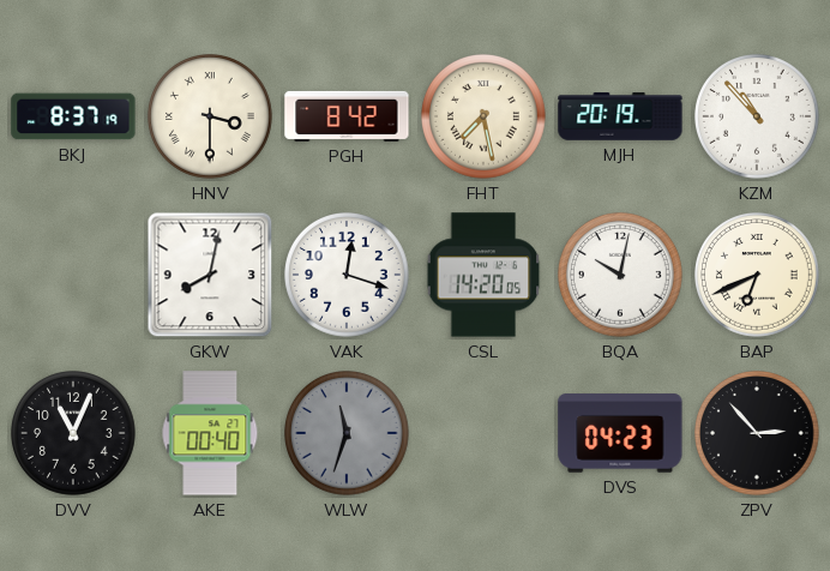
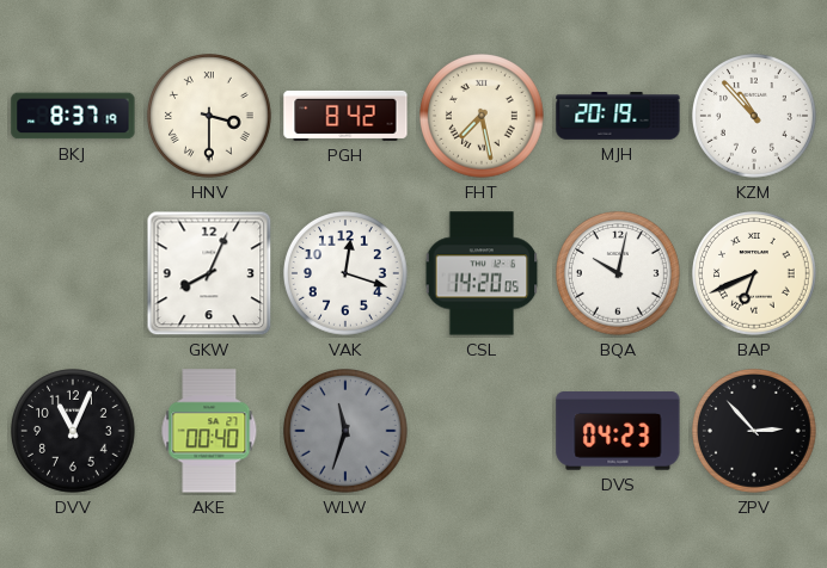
GKW: 8:02 -> 8:04
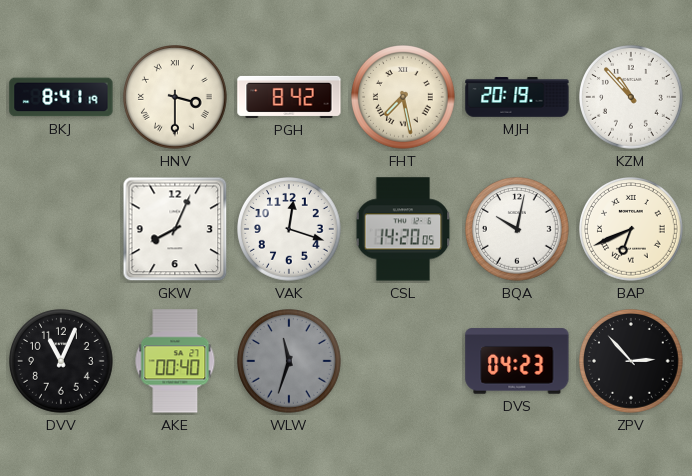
BKJ: 8:37 -> 8:41
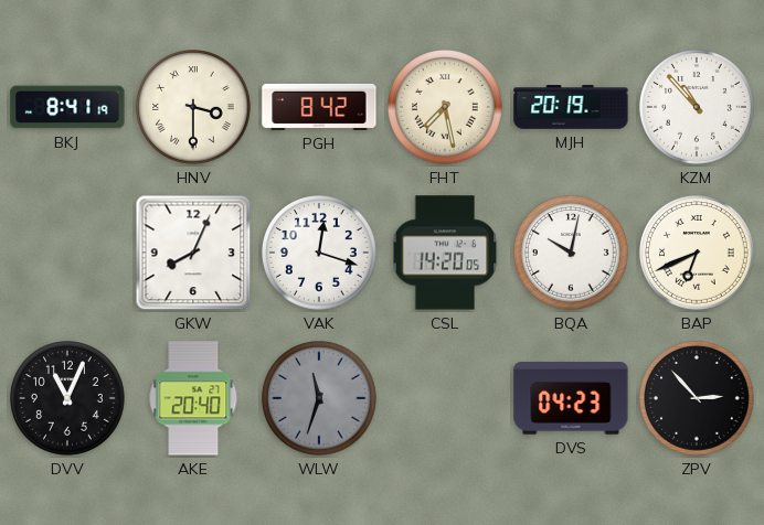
AKE: 00:40 -> 20:40
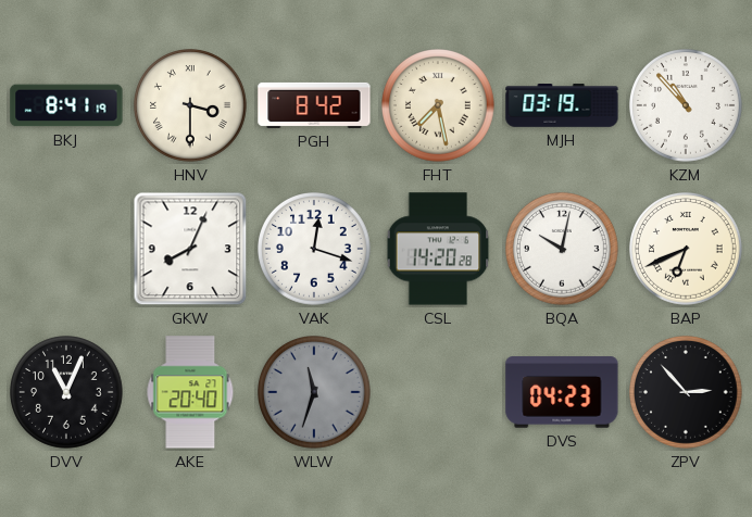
MJH: 20:19 -> 03:19
CSL: 14:20:05 -> 14:20:28
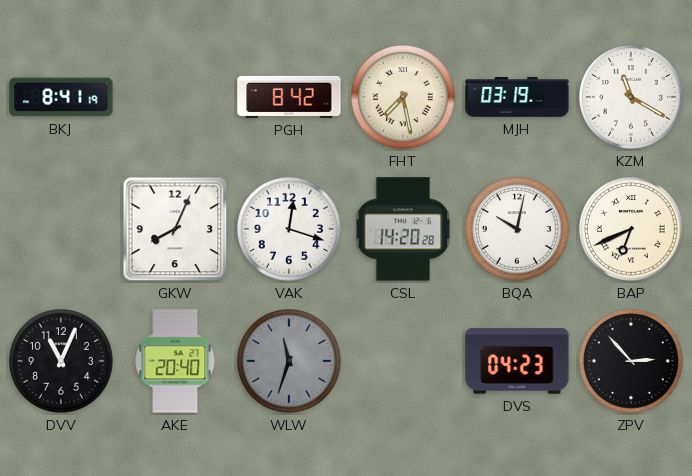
HNV: 3:30 -> none
KZM: 10:53 -> 11:20
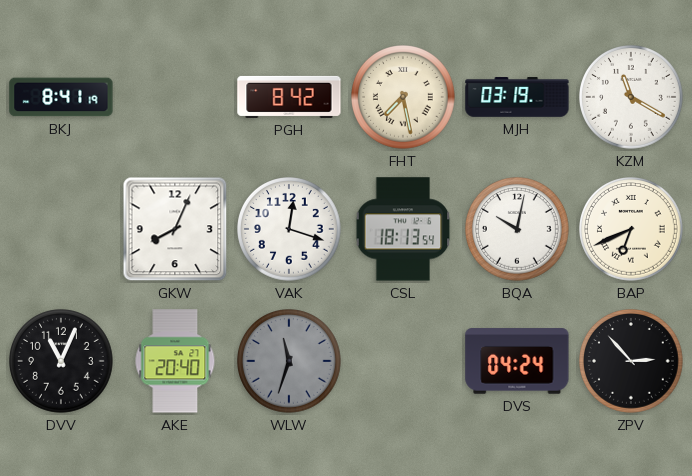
CSL: 14:20 -> 18:13
DVS: 04:23 -> 04:24
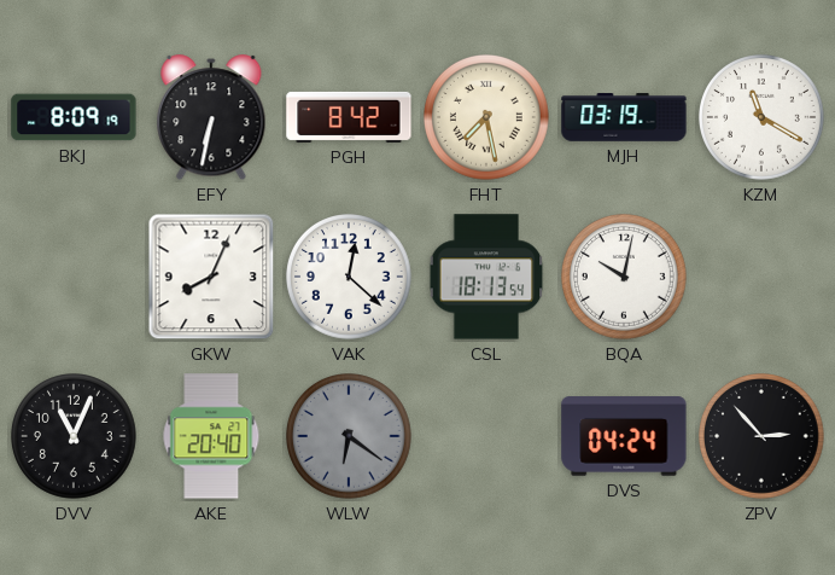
BKJ: 8:41 -> 8:09
EFY: none -> 6:32
VAK: 12:18 -> 12:22
BAP: 6:41 -> none
WLW: 11:33 -> 6:21
